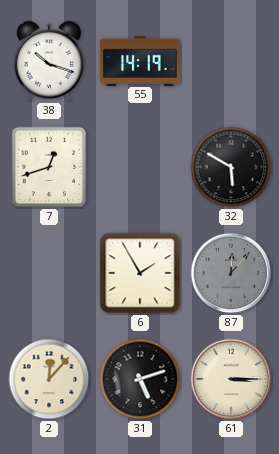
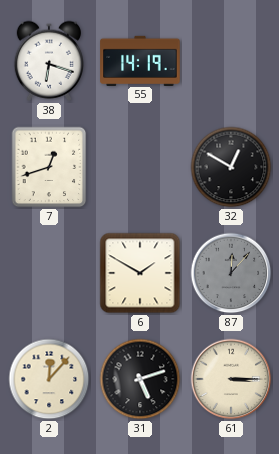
38: 10:18 -> 6:18
32: 5:50 -> 12:50
6: 1:55 -> 1:50
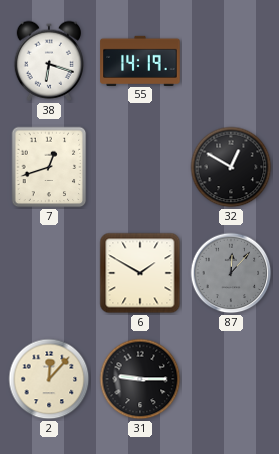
31: 5:12 -> 9:15
61: 3:15 -> none
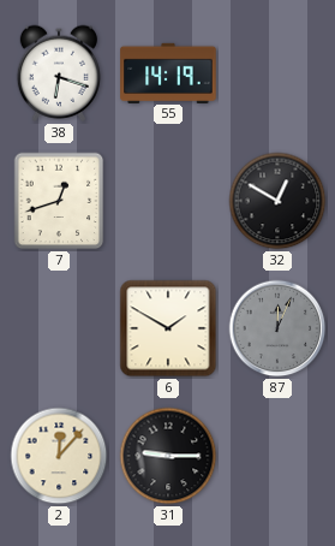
87: 12:07 -> 12:04
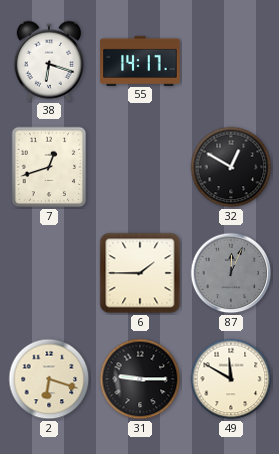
55: 14:19 -> 14:17
6: 1:50 -> 1:45
2: 12:07 -> 6:18
49: none -> 11:50
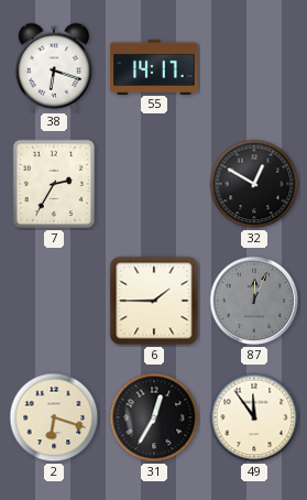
7: 12:42 -> 2:35
31: 9:15 -> 12:35
49: 11:50 -> 11:54
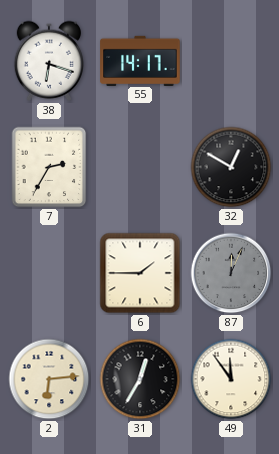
2: 6:18 -> 6:14
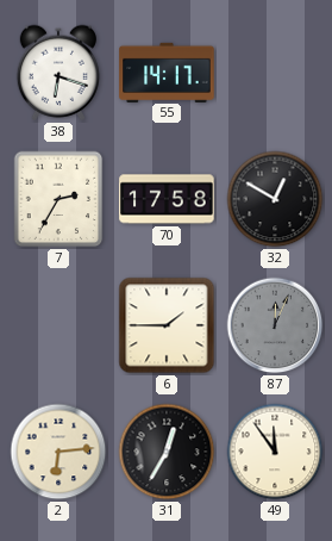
70: none -> 17:58
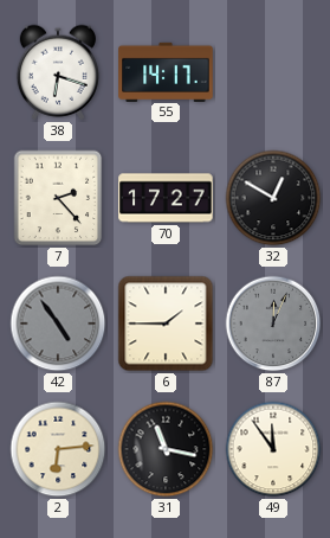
7: 2:35 -> 2:23
70: 17:58 -> 17:27
42: none -> 4:54
31: 12:35 -> 11:17
